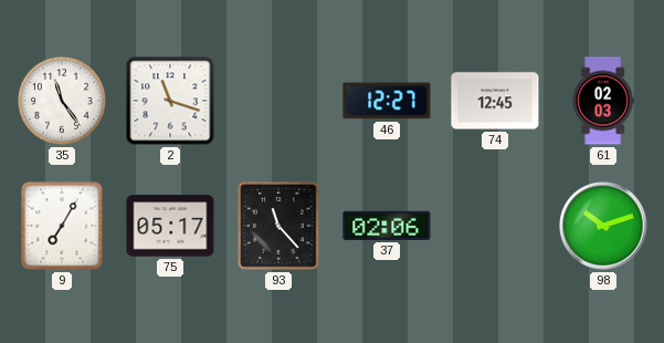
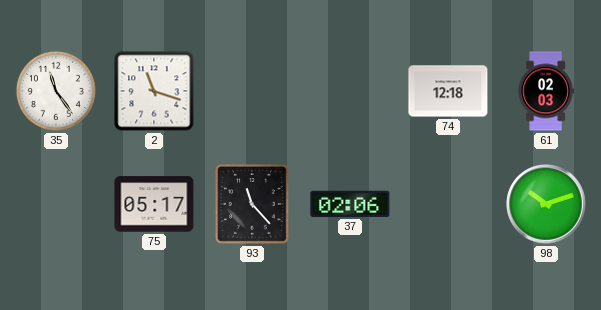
46: 12:27 -> none
74: 12:45 -> 12:18
9: 7:05 -> none
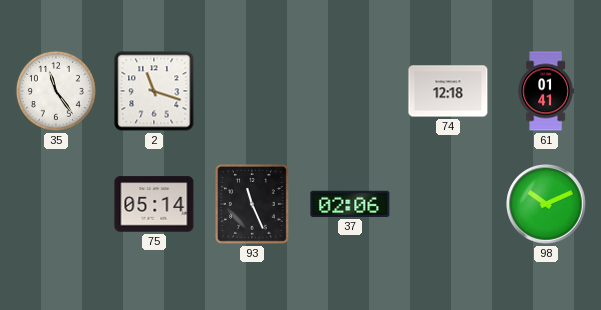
61: 02:03 -> 01:41
75: 05:17 -> 05:14
93: 11:23 -> 11:26
98: 10:12 -> 10:11
